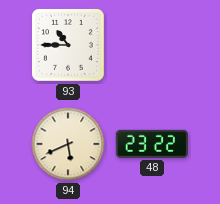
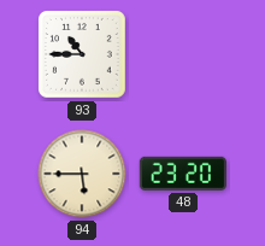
94: 5:41 -> 5:45
48: 23:22 -> 23:20
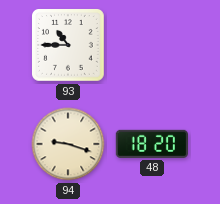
94: 5:45 -> 9:18
48: 23:20 -> 18:20
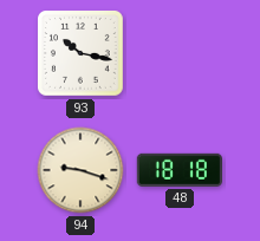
93: 10:45 -> 10:17
48: 18:20 -> 18:18
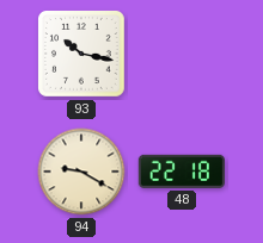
94: 9:18 -> 9:20
48: 18:18 -> 22:18
